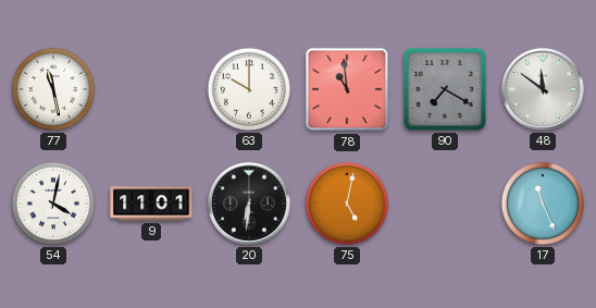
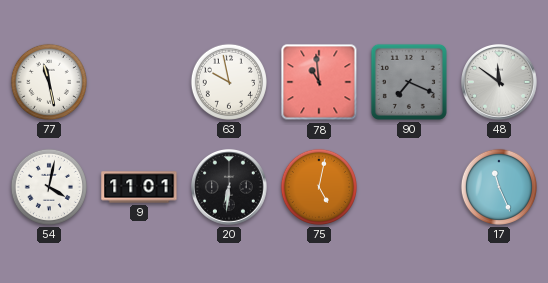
63: 10:00 -> 9:58
90: 7:20 -> 7:19
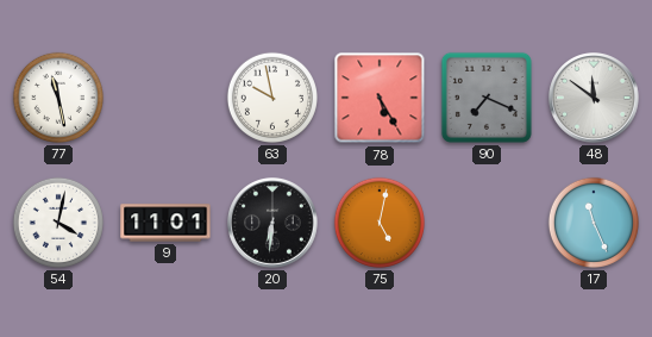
78: 10:59 -> 5:25
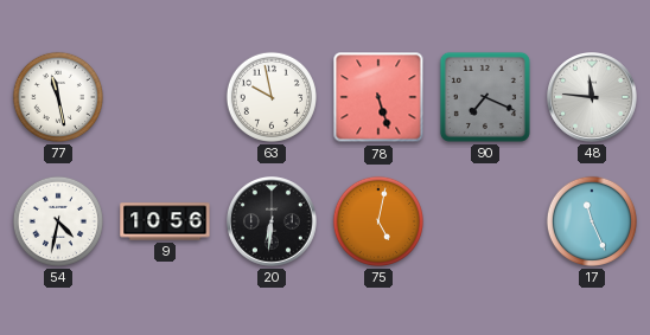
78: 5:25 -> 5:27
48: 11:51 -> 11:46
54: 4:02 -> 4:32
9: 11:01 -> 10:56
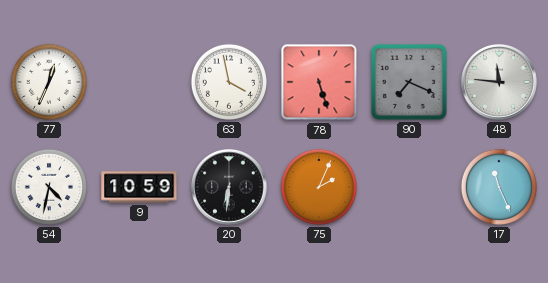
77: 11:28 -> 12:34
63: 9:58 -> 3:58
9: 10:56 -> 10:59
75: 5:02 -> 2:04
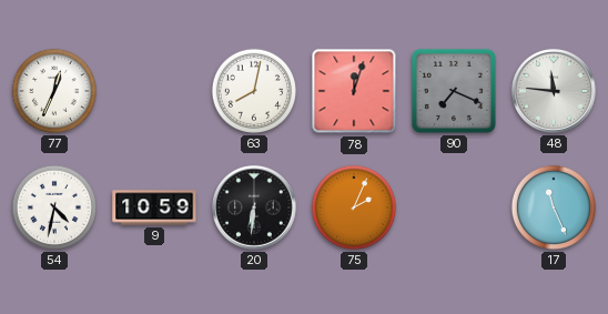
63: 3:58 -> 8:02
78: 5:27 -> 12:03
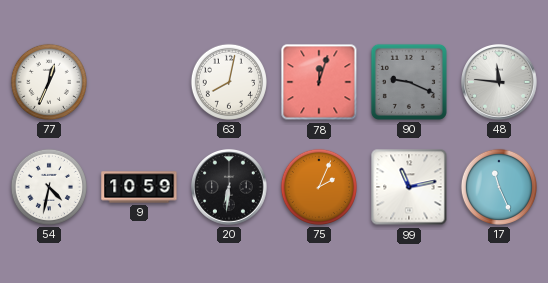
90: 7:19 -> 9:19
99: none -> 11:13
